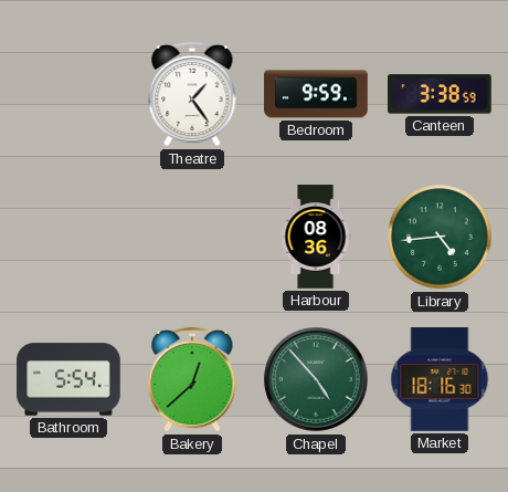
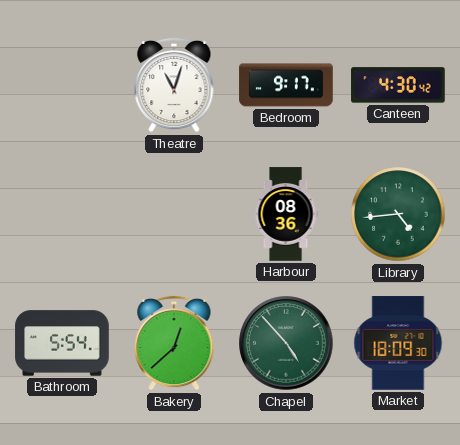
Theatre: 1:24 -> 11:03
Bedroom: 9:59 -> 9:17
Canteen: 3:38 -> 4:30
Market: 18:16 -> 18:09
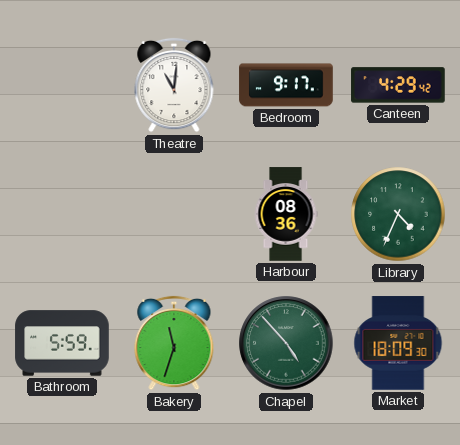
Theatre: 11:03 -> 11:01
Canteen: 4:30 -> 4:29
Library: 4:44 -> 4:34
Bathroom: 5:54 -> 5:59
Bakery: 12:38 -> 11:33
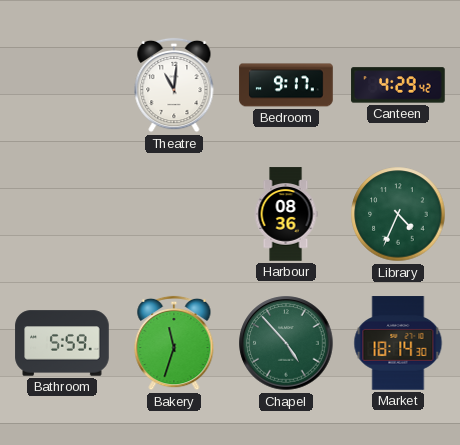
Market: 18:09 -> 18:14
